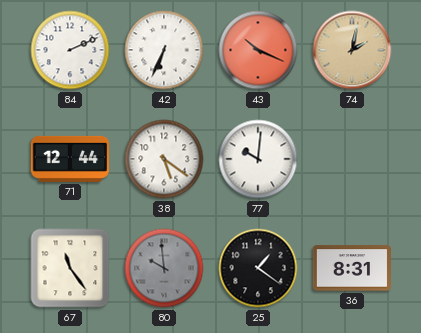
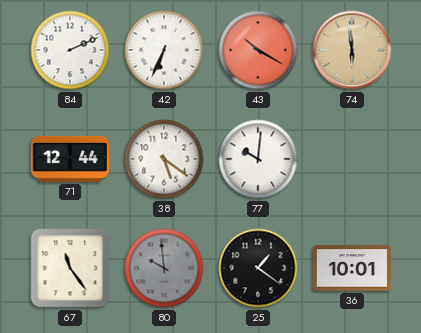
43: 10:19 -> 10:20
74: 2:02 -> 5:59
36: 8:31 -> 10:01
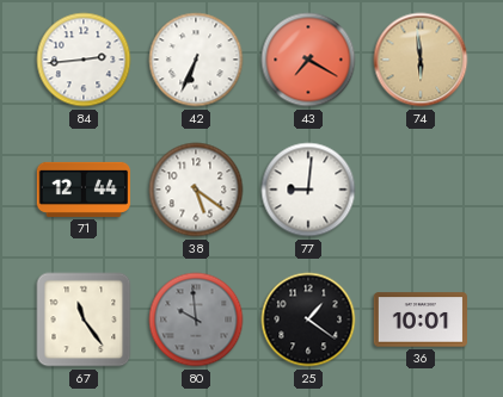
84: 2:11 -> 2:44
43: 10:20 -> 7:20
77: 10:01 -> 9:01
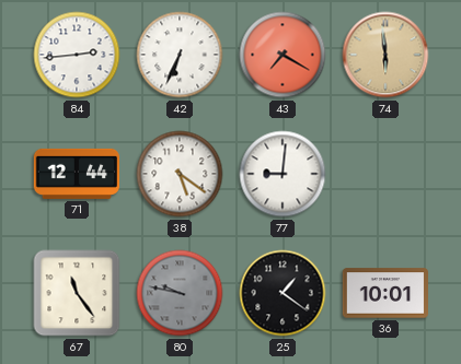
80: 9:59 -> 9:47
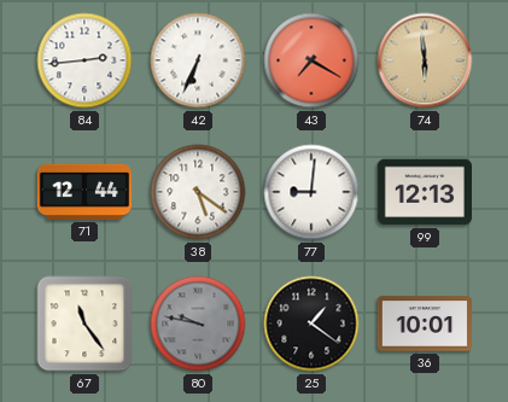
99: none -> 12:13
